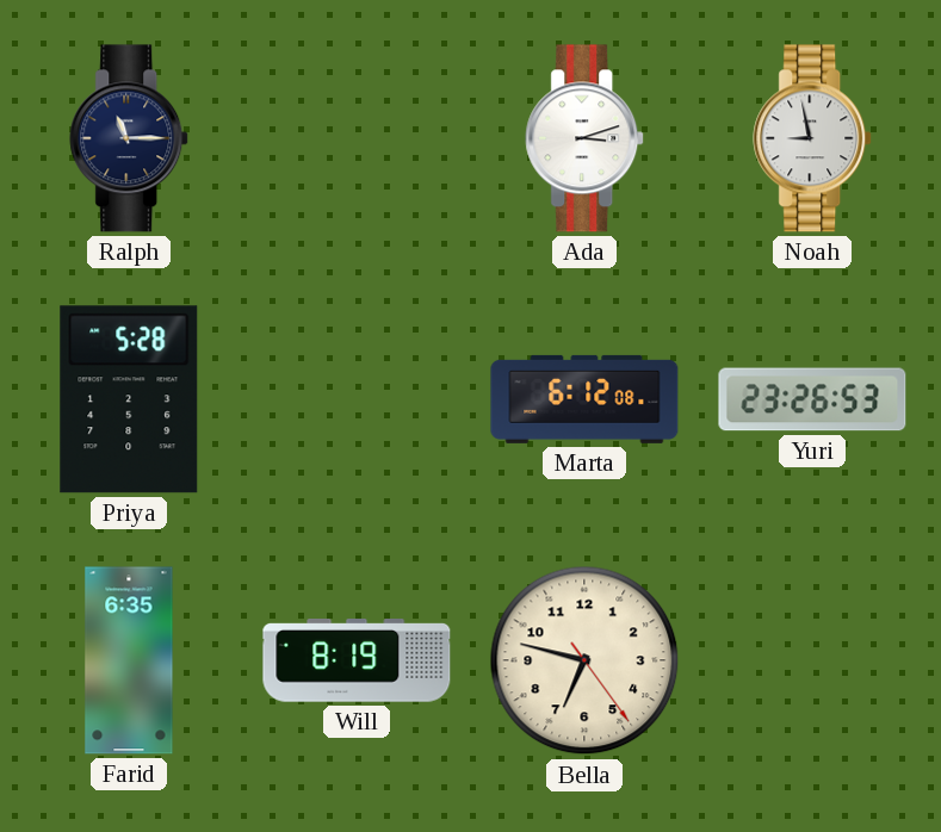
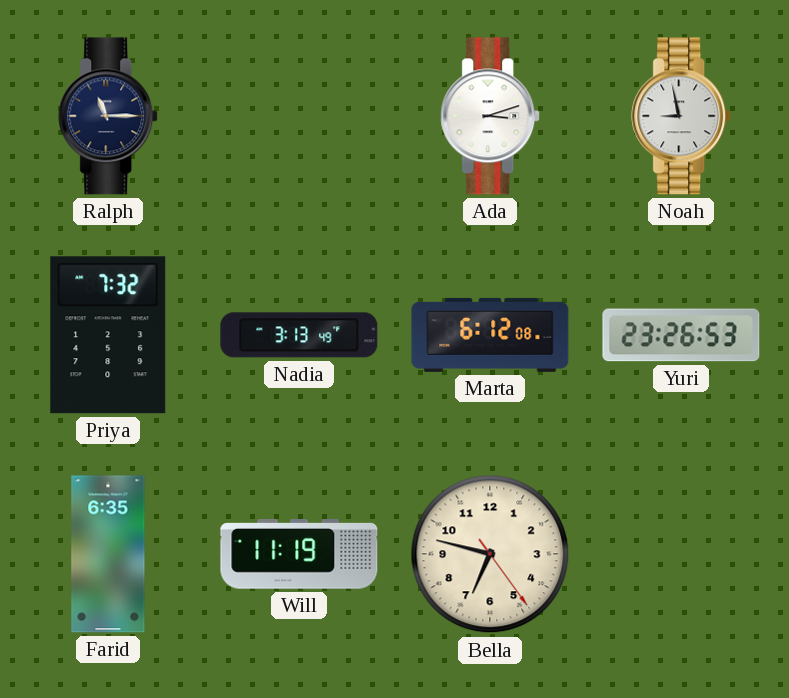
Priya: 5:28 -> 7:32
Nadia: none -> 3:13
Will: 8:19 -> 11:19
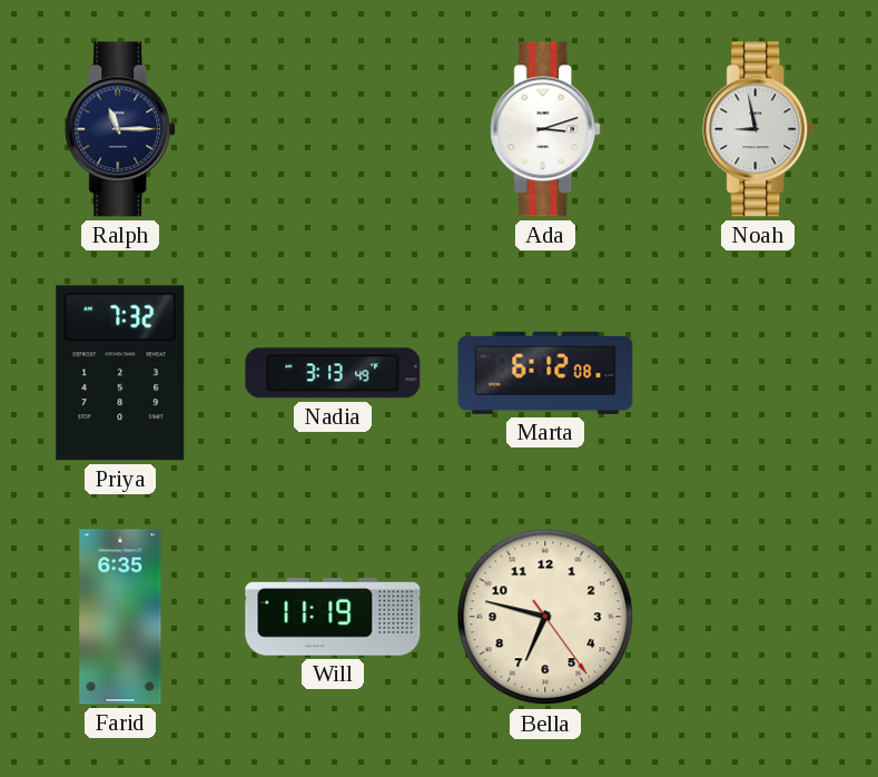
Yuri: 23:26 -> none
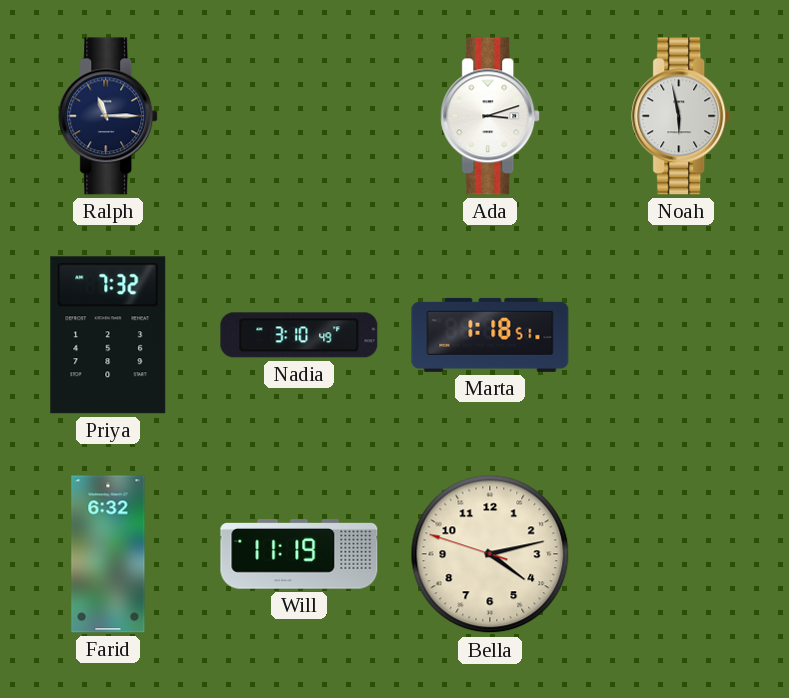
Noah: 8:58 -> 5:58
Nadia: 3:13 -> 3:10
Marta: 6:12 -> 1:18
Farid: 6:35 -> 6:32
Bella: 6:47 -> 4:12
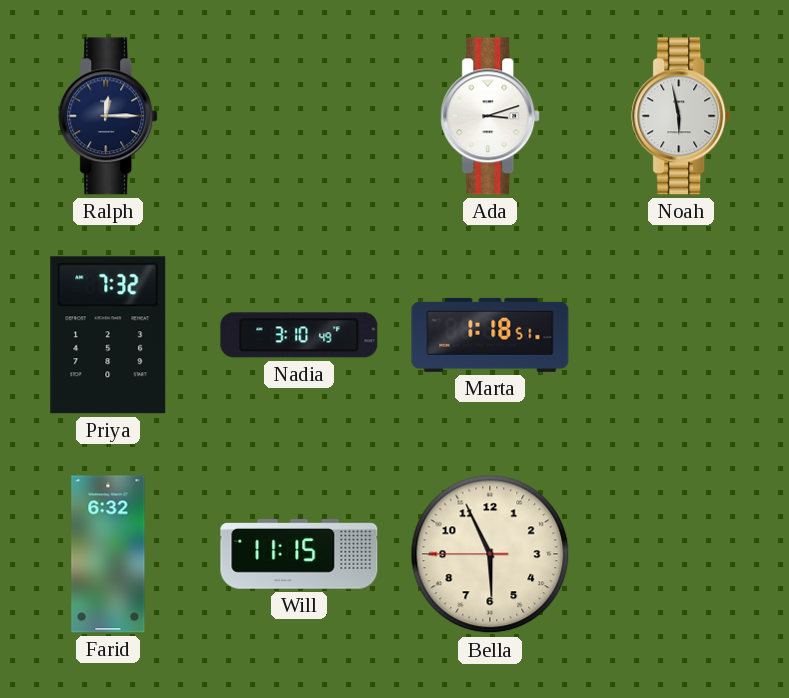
Ralph: 11:15 -> 12:15
Will: 11:19 -> 11:15
Bella: 4:12 -> 5:55
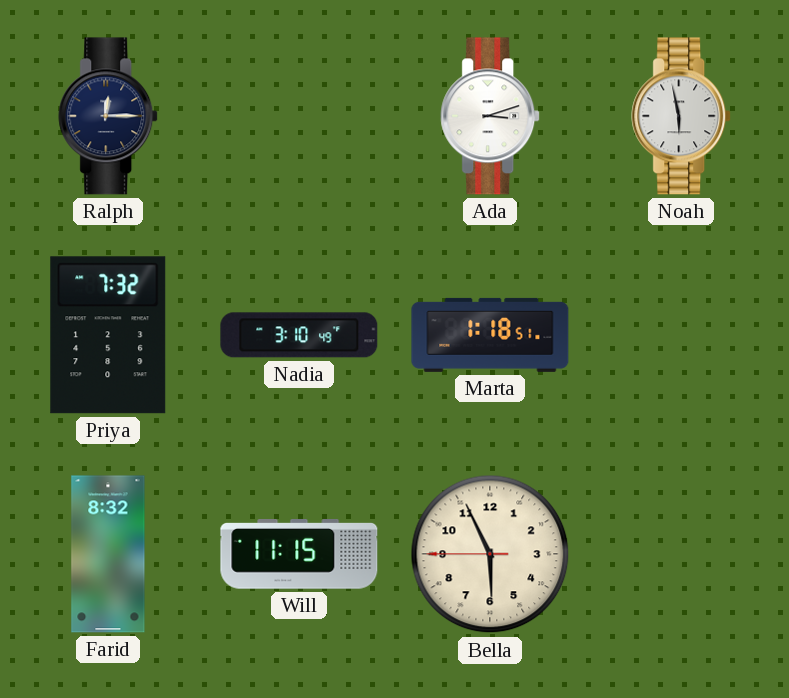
Farid: 6:32 -> 8:32
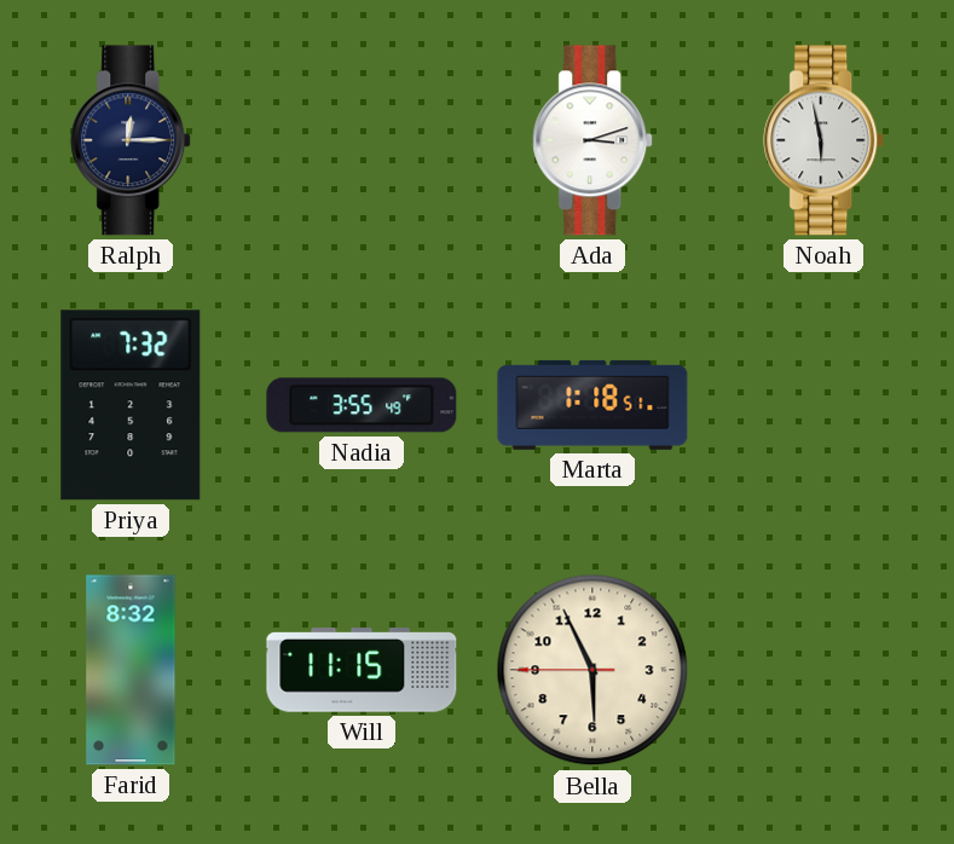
Nadia: 3:10 -> 3:55
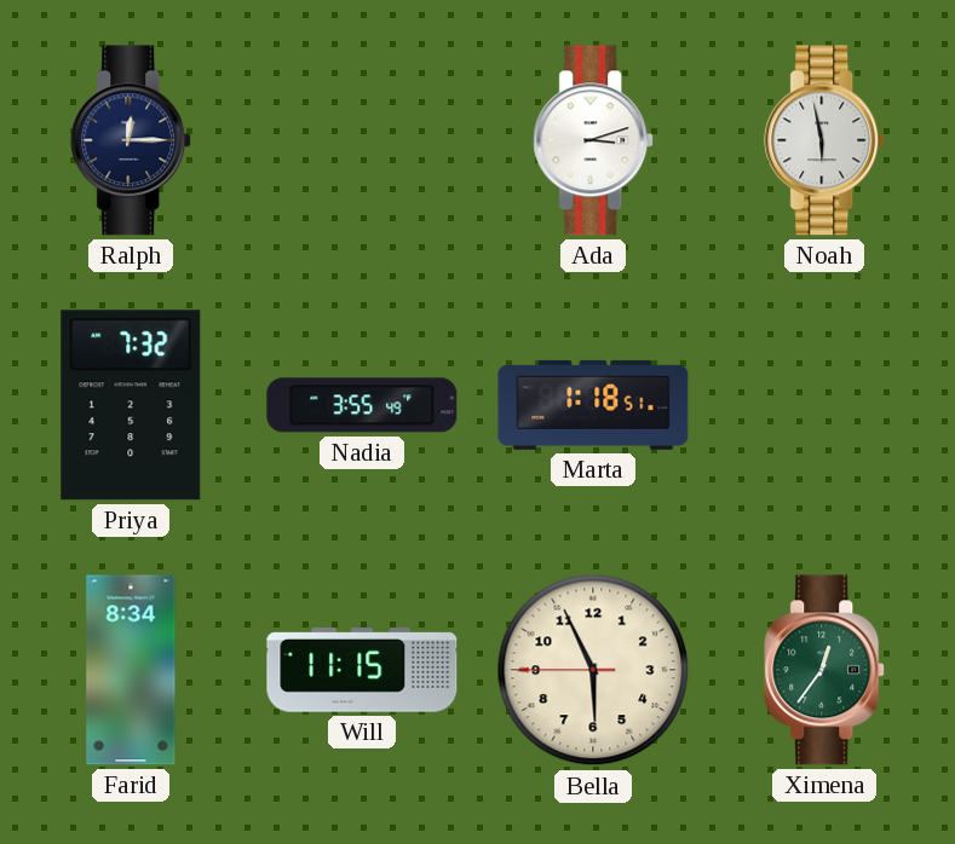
Farid: 8:32 -> 8:34
Ximena: none -> 12:36
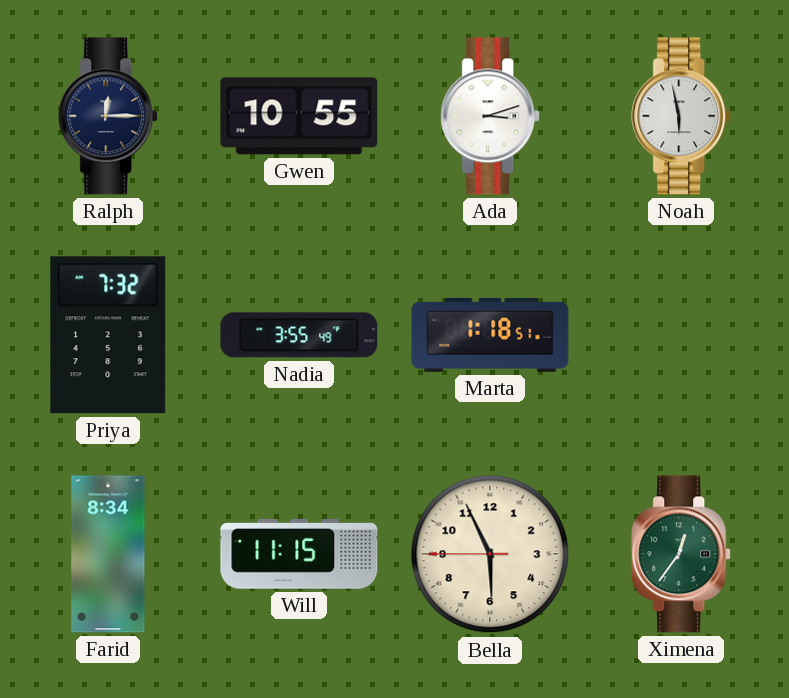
Gwen: none -> 10:55
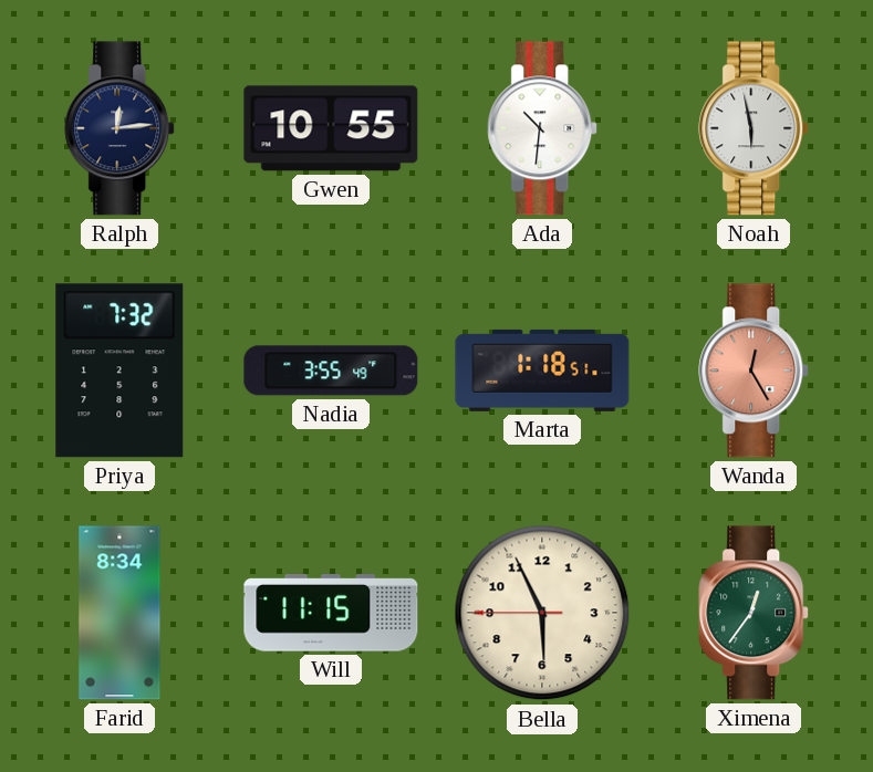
Ralph: 12:15 -> 12:14
Ada: 3:12 -> 10:31
Wanda: none -> 12:25
